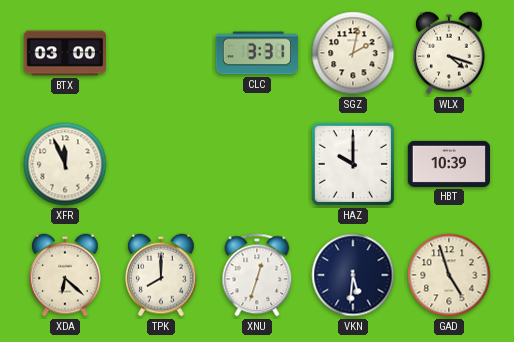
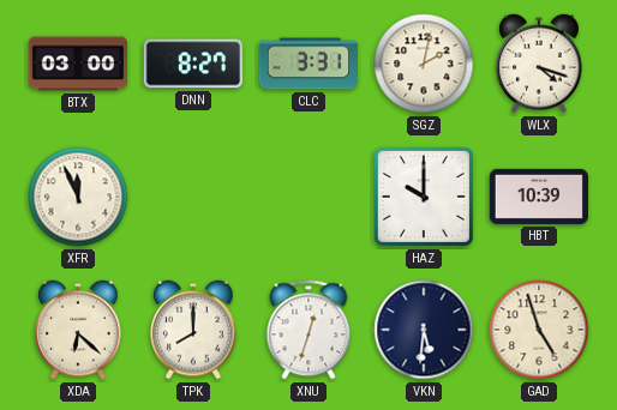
DNN: none -> 8:27
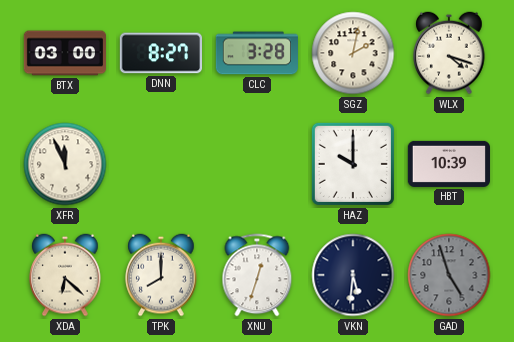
CLC: 3:31 -> 3:28
GAD dial: cream -> grey
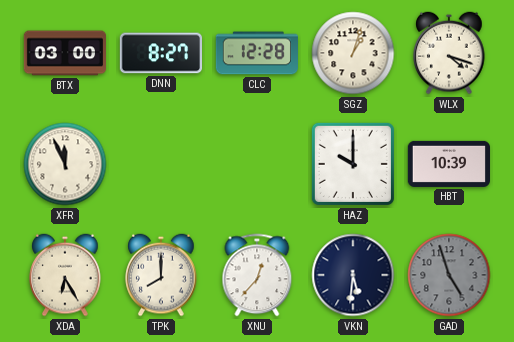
CLC: 3:28 -> 12:28
SGZ: 2:02 -> 1:03
XDA: 6:22 -> 6:25
XNU: 12:33 -> 12:37
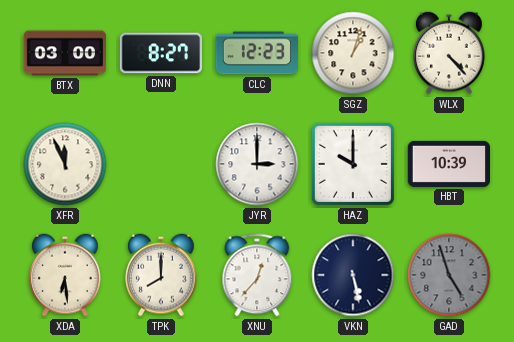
CLC: 12:28 -> 12:23
WLX: 4:18 -> 4:23
JYR: none -> 3:00
XDA: 6:25 -> 6:29
VKN: 5:31 -> 5:28
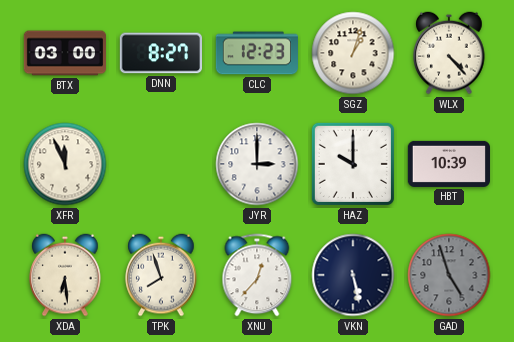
TPK: 8:00 -> 7:57
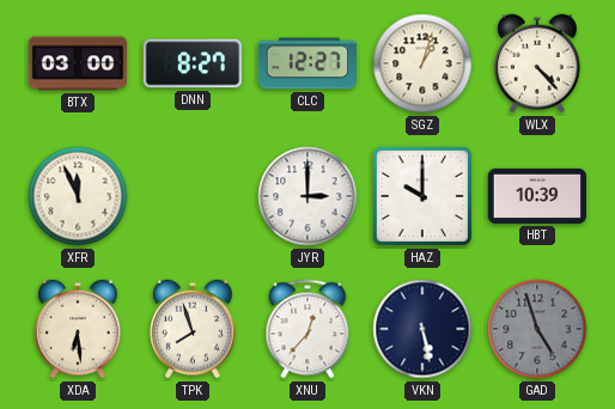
CLC: 12:23 -> 12:27
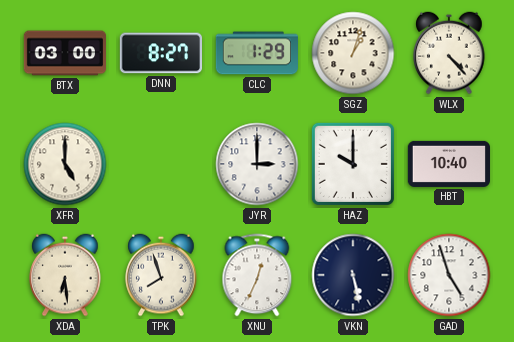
CLC: 12:27 -> 1:29
XFR: 11:56 -> 5:00
HBT: 10:39 -> 10:40
XNU: 12:37 -> 12:34
GAD dial: grey -> white
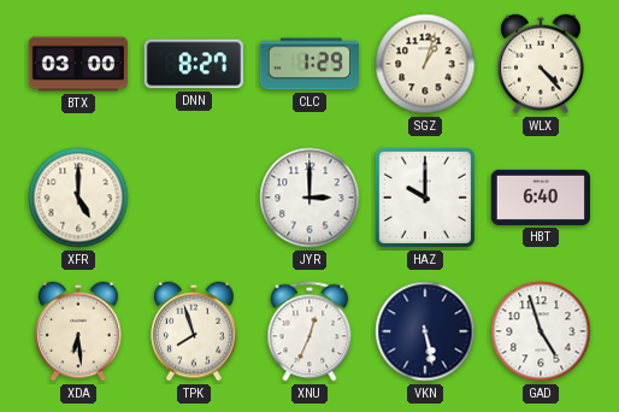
HBT: 10:40 -> 6:40
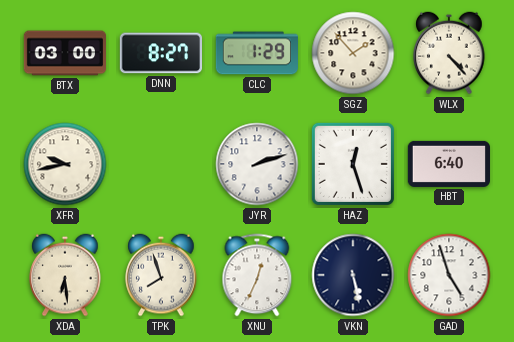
SGZ: 1:03 -> 1:53
XFR: 5:00 -> 9:43
JYR: 3:00 -> 2:12
HAZ: 10:00 -> 12:27
